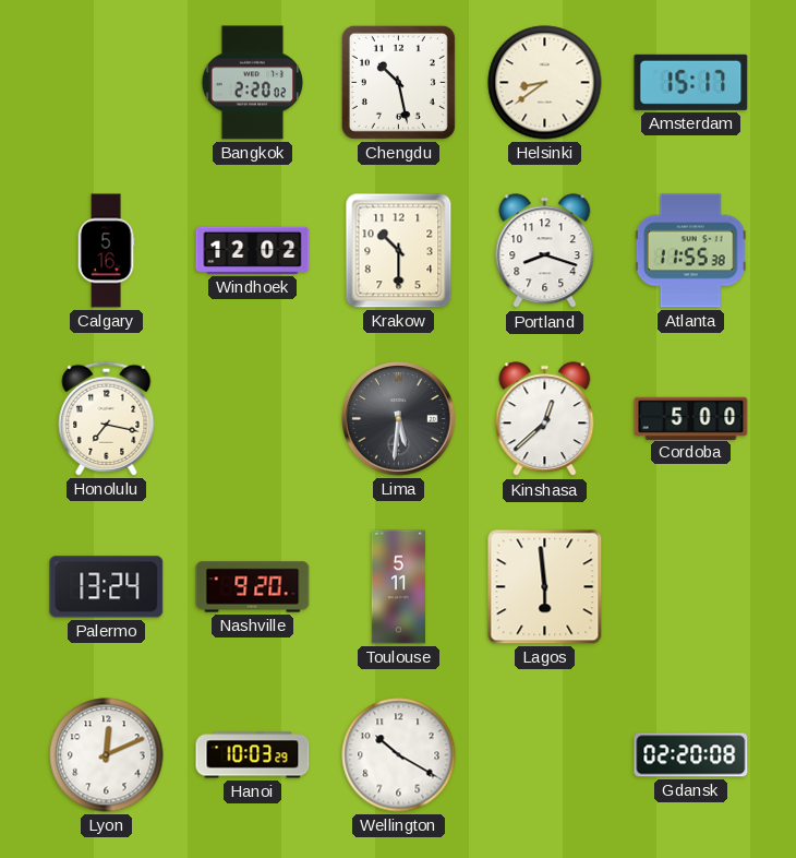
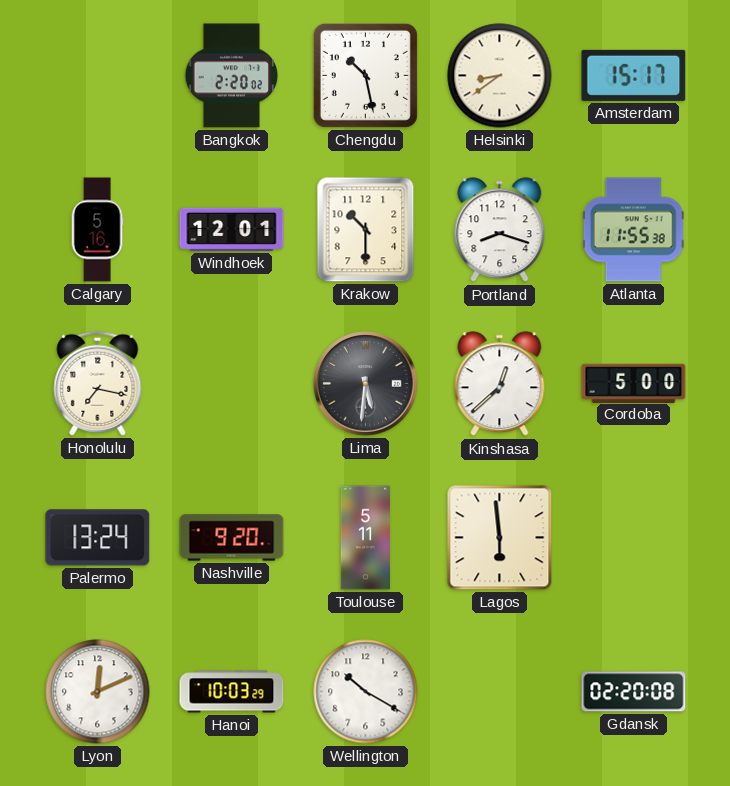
Windhoek: 12:02 -> 12:01
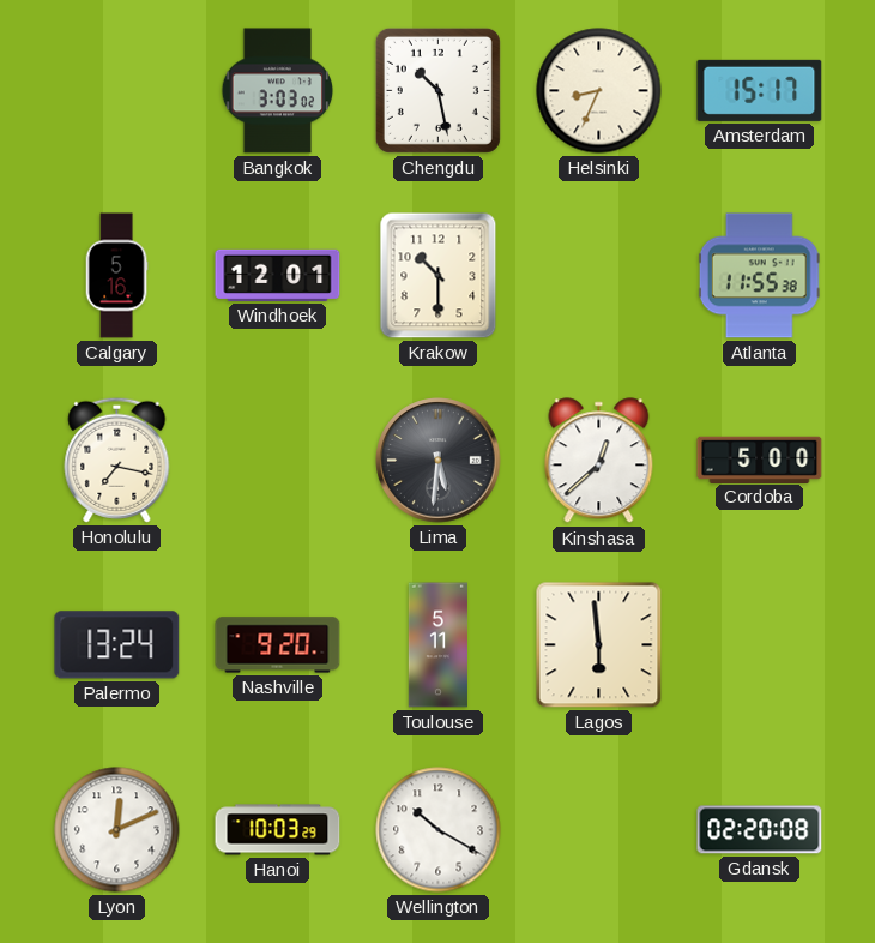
Bangkok: 2:20 -> 3:03
Helsinki: 8:39 -> 8:34
Portland: 8:18 -> none
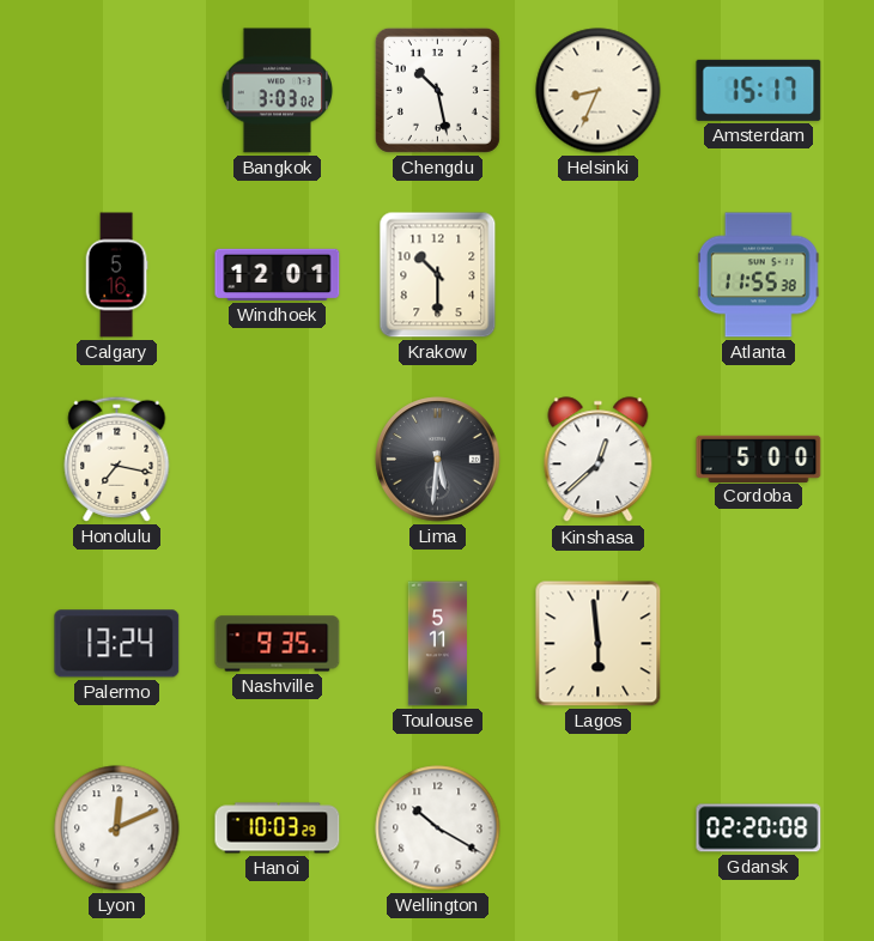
Nashville: 9:20 -> 9:35
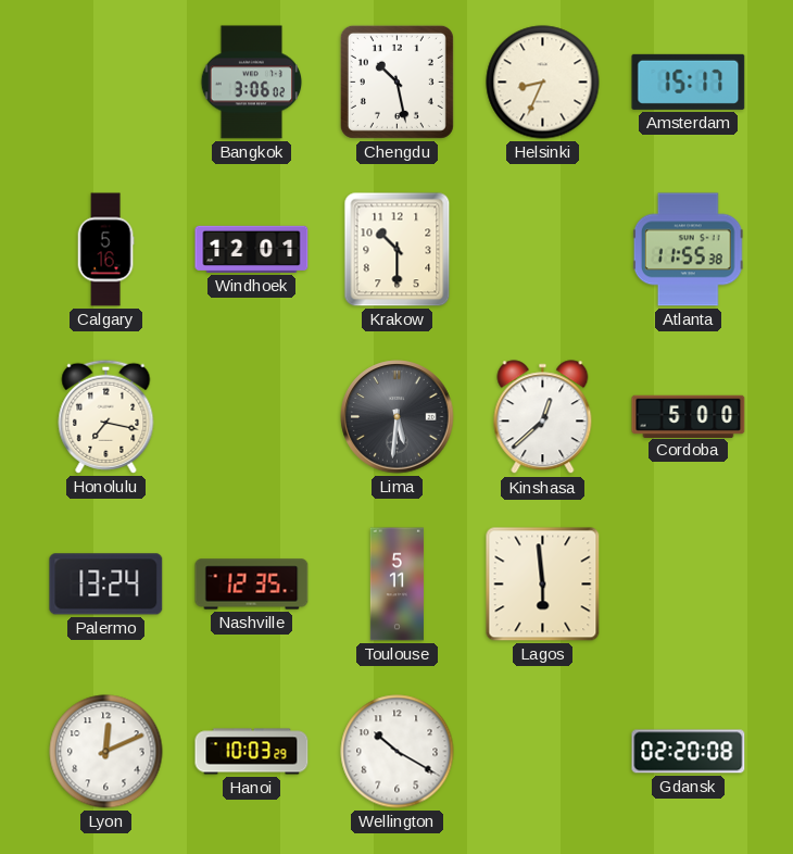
Bangkok: 3:03 -> 3:06
Nashville: 9:35 -> 12:35
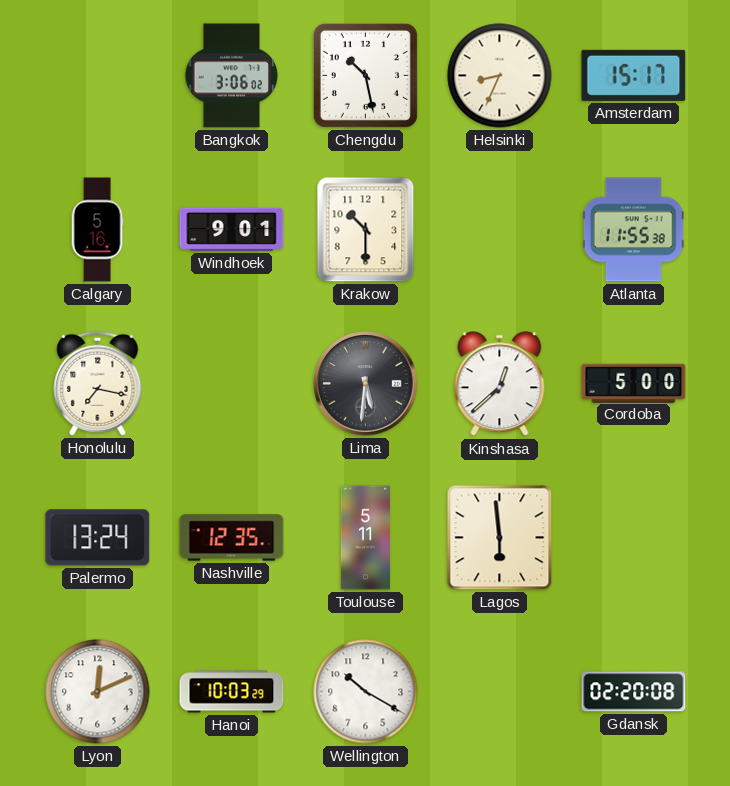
Windhoek: 12:01 -> 9:01
